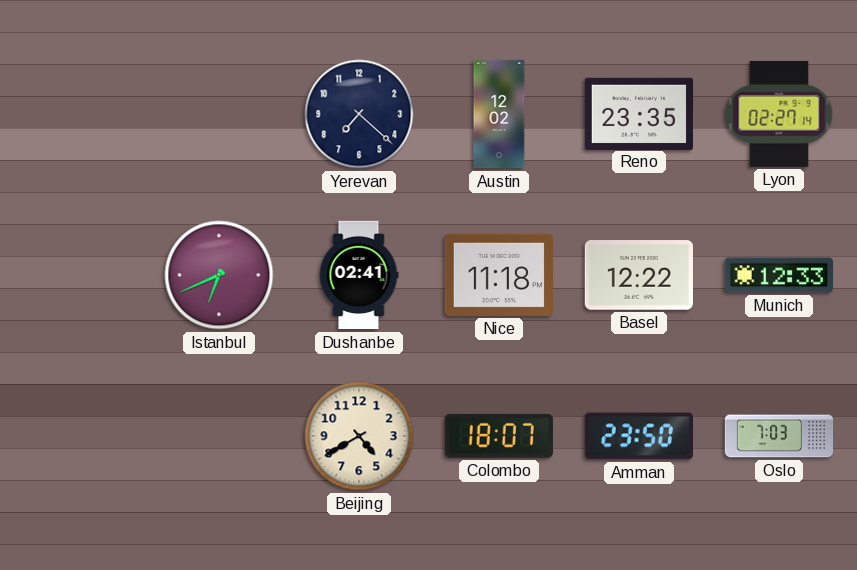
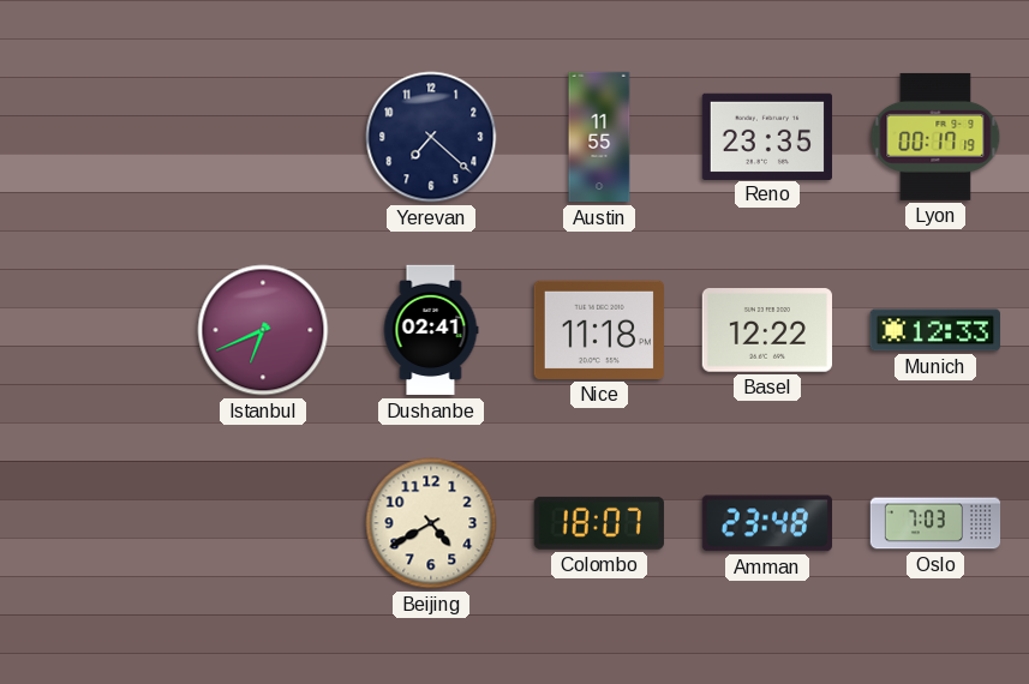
Austin: 12:02 -> 11:55
Lyon: 02:27 -> 00:17
Amman: 23:50 -> 23:48
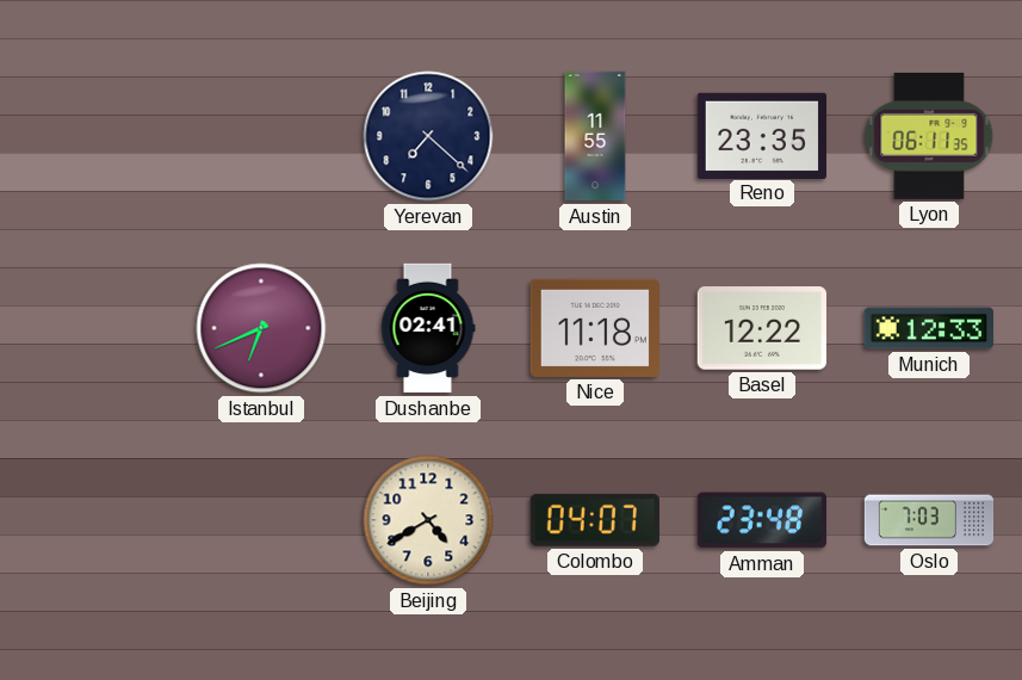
Lyon: 00:17 -> 06:11
Colombo: 18:07 -> 04:07
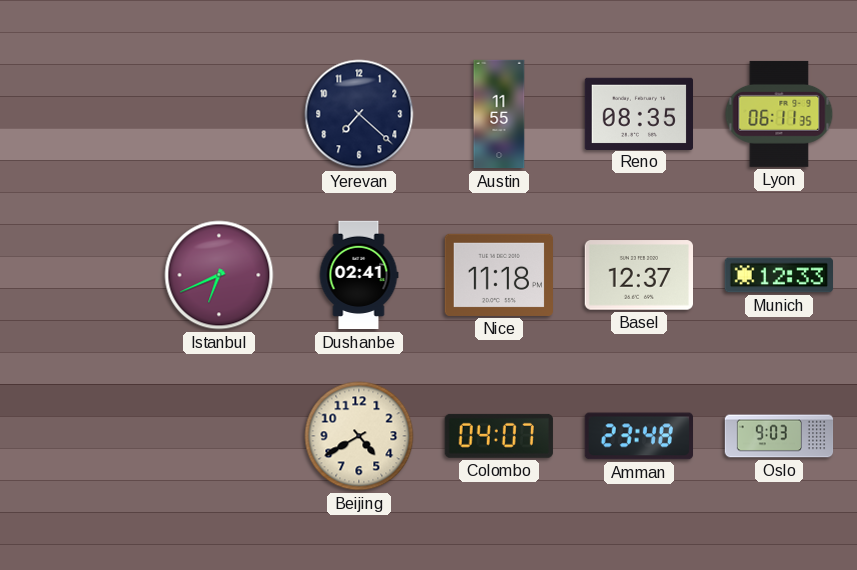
Reno: 23:35 -> 08:35
Basel: 12:22 -> 12:37
Oslo: 7:03 -> 9:03
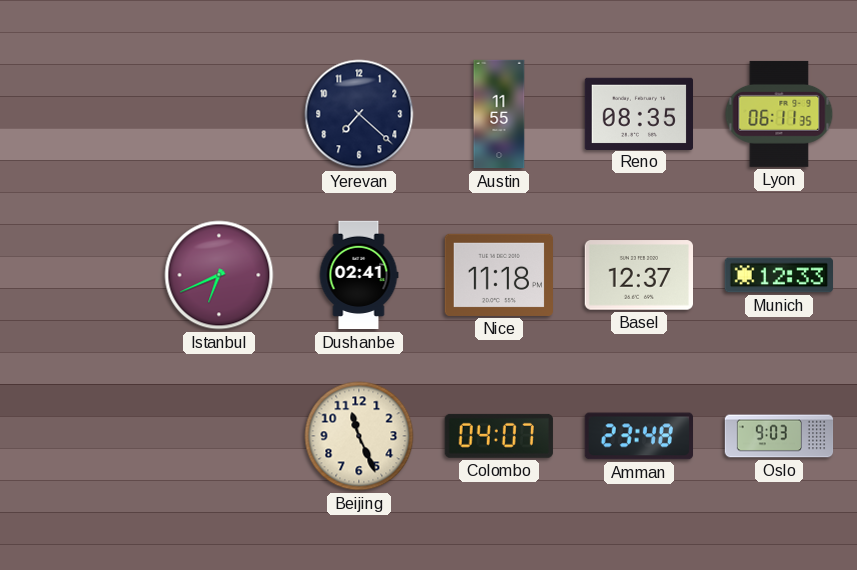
Beijing: 4:40 -> 11:26
